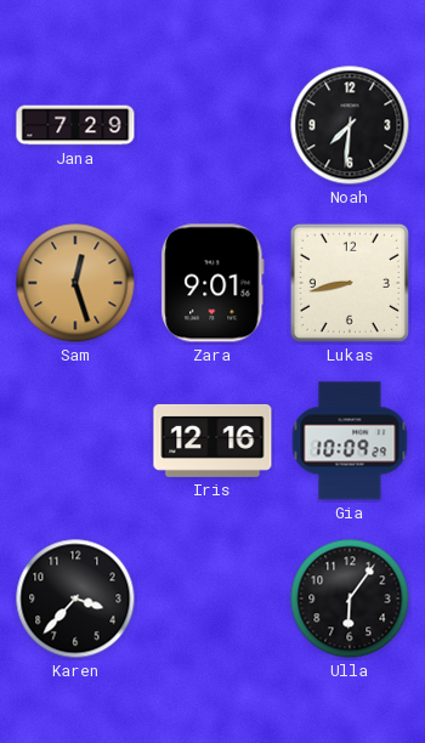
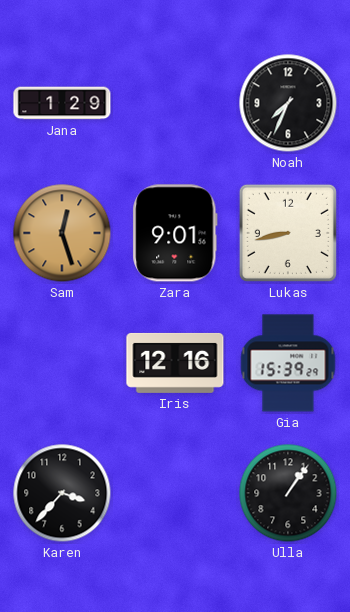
Jana: 7:29 -> 1:29
Noah: 7:31 -> 7:34
Gia: 10:09 -> 15:39
Ulla: 6:06 -> 1:06
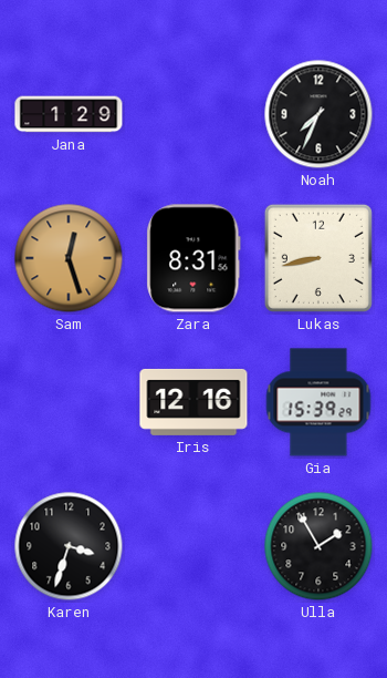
Zara: 9:01 -> 8:31
Karen: 3:37 -> 3:33
Ulla: 1:06 -> 1:55
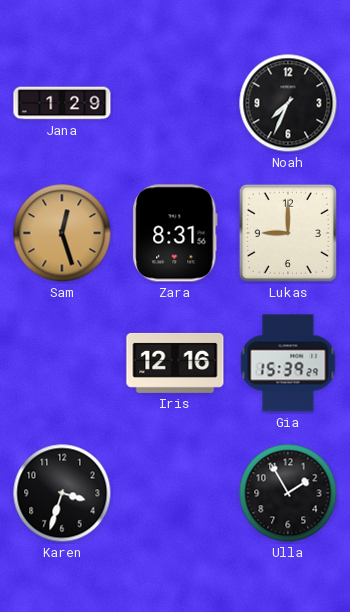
Lukas: 8:43 -> 9:00
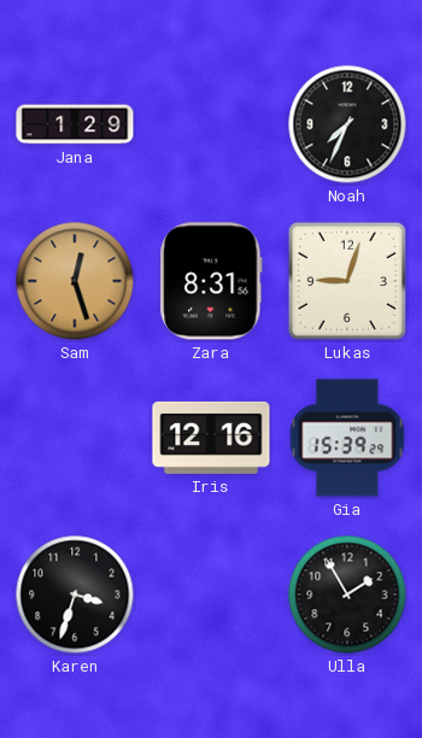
Lukas: 9:00 -> 9:03
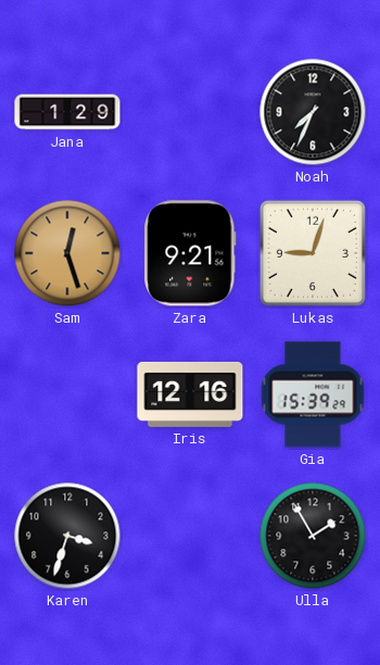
Zara: 8:31 -> 9:21
